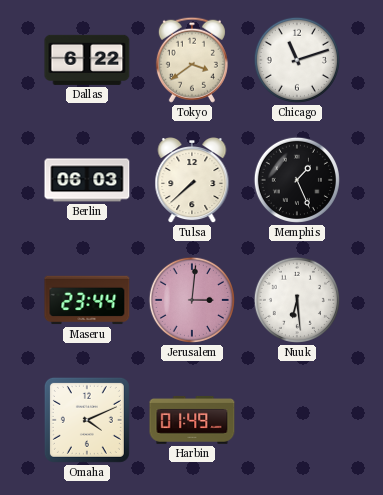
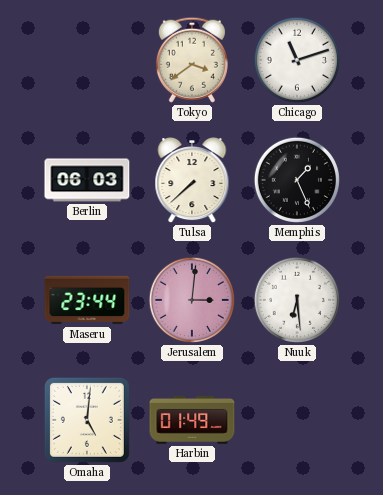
Dallas: 6:22 -> none
Omaha: 4:11 -> 5:01
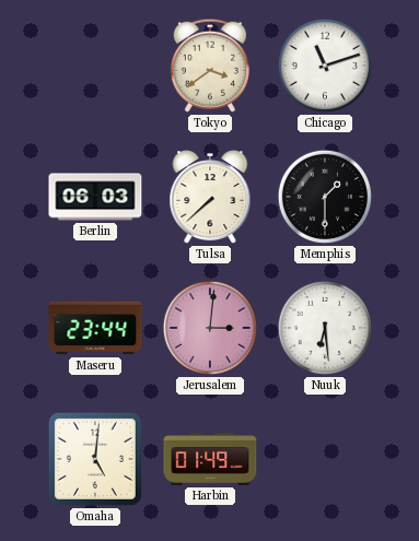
Memphis: 1:26 -> 1:30
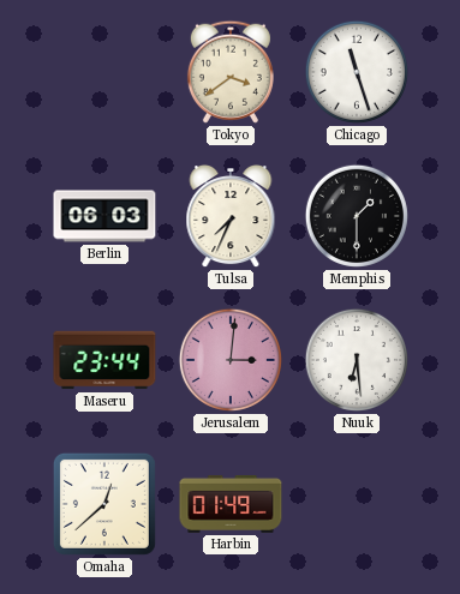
Chicago: 11:12 -> 11:27
Tulsa: 7:38 -> 7:34
Omaha: 5:01 -> 12:38
